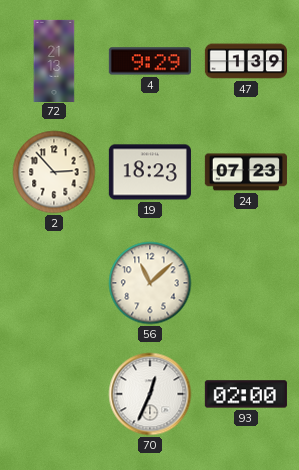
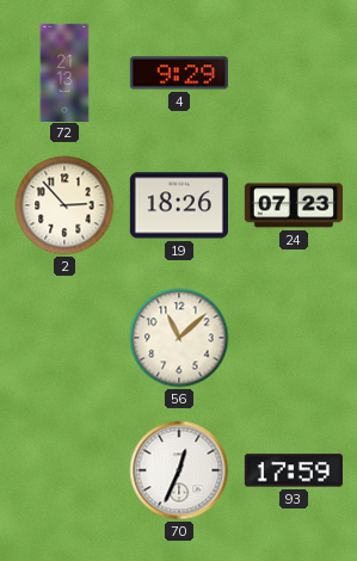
47: 1:39 -> none
19: 18:23 -> 18:26
93: 02:00 -> 17:59
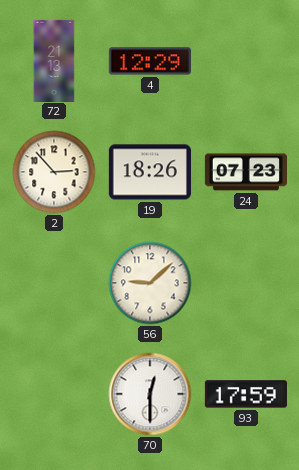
4: 9:29 -> 12:29
56: 11:08 -> 9:08
70: 12:34 -> 12:30
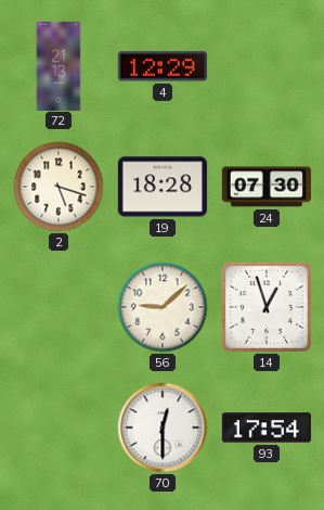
2: 2:53 -> 5:18
19: 18:26 -> 18:28
24: 07:23 -> 07:30
14: none -> 12:57
93: 17:59 -> 17:54
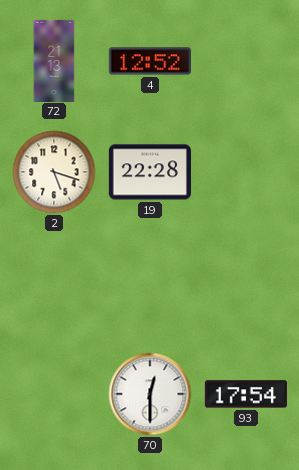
4: 12:29 -> 12:52
19: 18:28 -> 22:28
24: 07:30 -> none
56: 9:08 -> none
14: 12:57 -> none
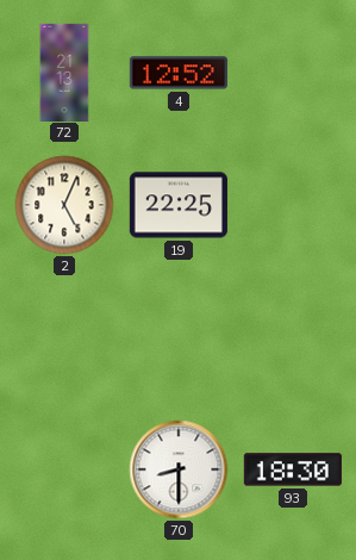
2: 5:18 -> 5:04
19: 22:28 -> 22:25
70: 12:30 -> 8:30
93: 17:54 -> 18:30
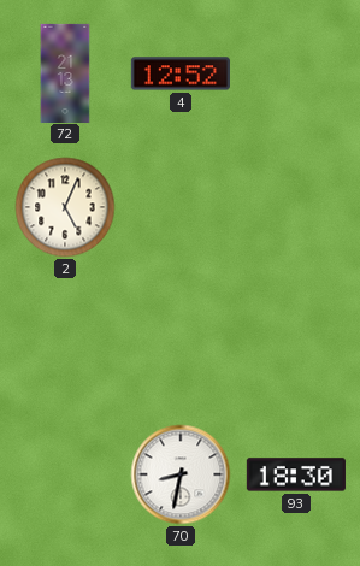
19: 22:25 -> none
70: 8:30 -> 8:32
